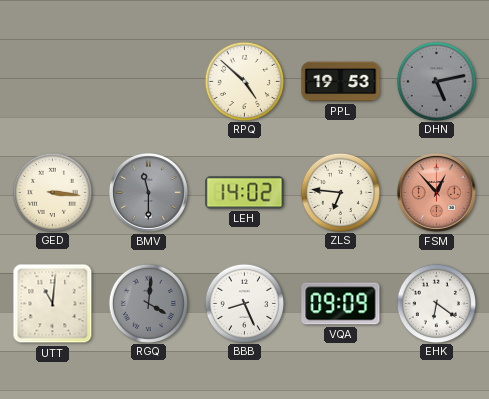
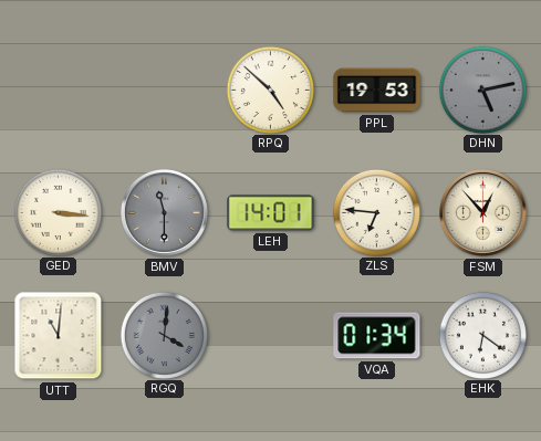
LEH: 14:02 -> 14:01
FSM dial: salmon -> cream
BBB: 8:26 -> none
VQA: 09:09 -> 01:34
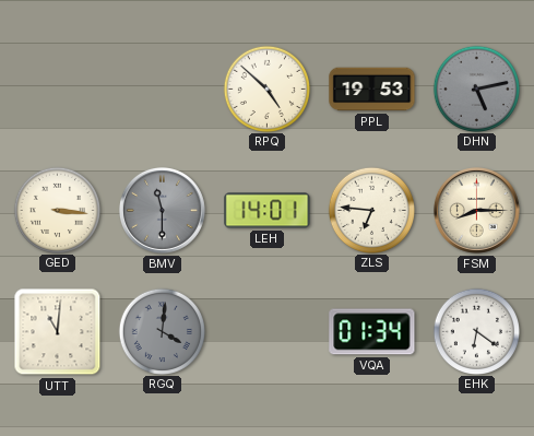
FSM: 12:53 -> 8:15
